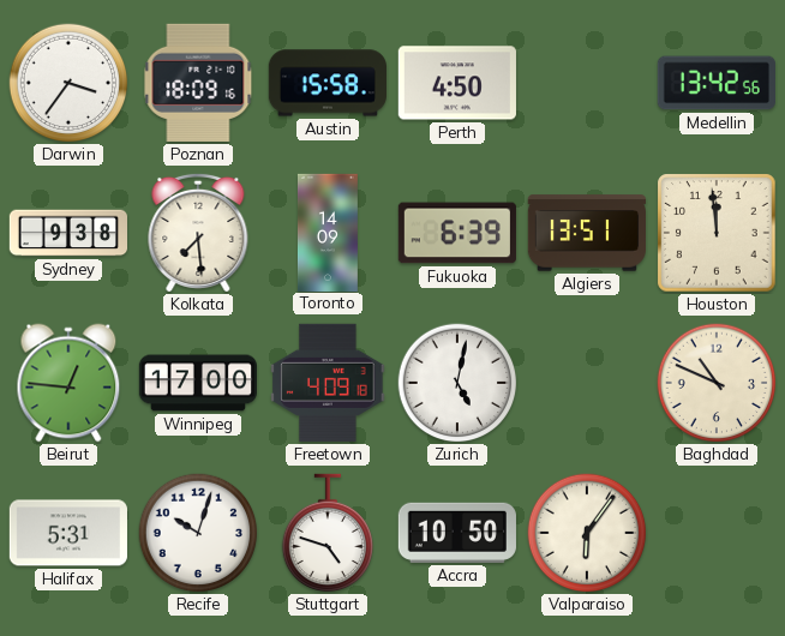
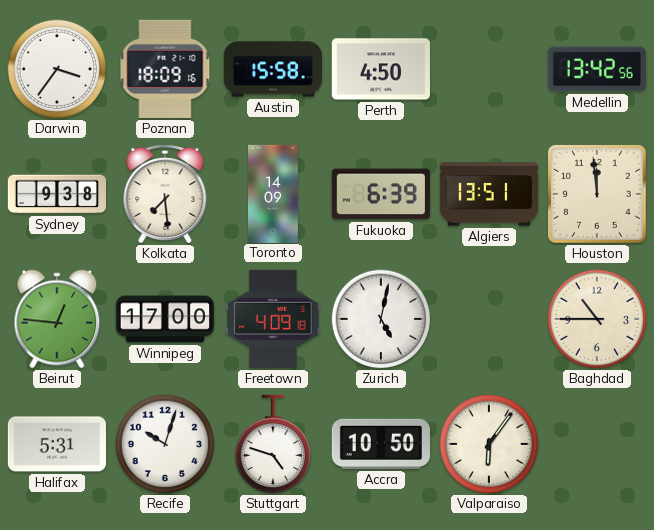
Baghdad: 10:49 -> 10:45
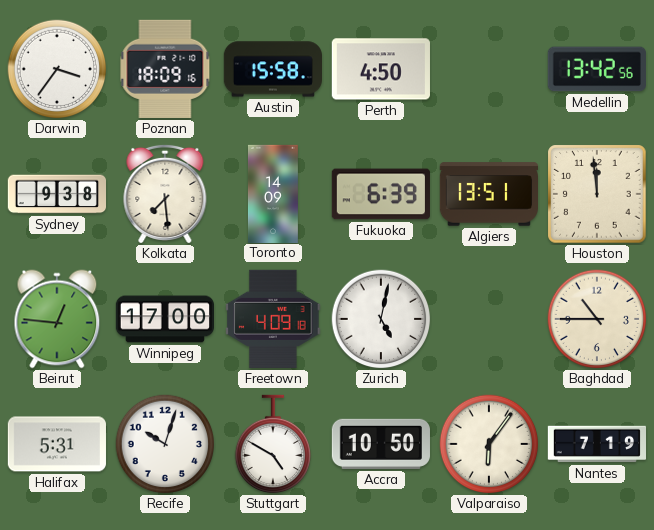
Stuttgart: 4:48 -> 4:50
Nantes: none -> 7:19
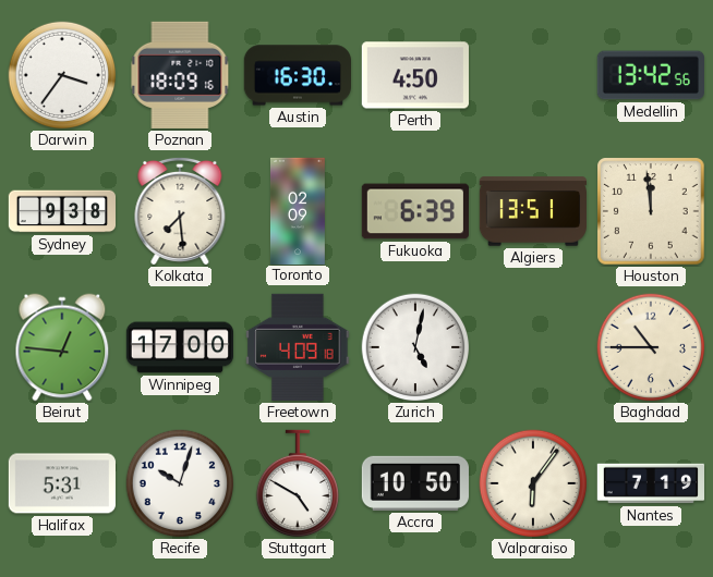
Austin: 15:58 -> 16:30
Toronto: 14:09 -> 02:09
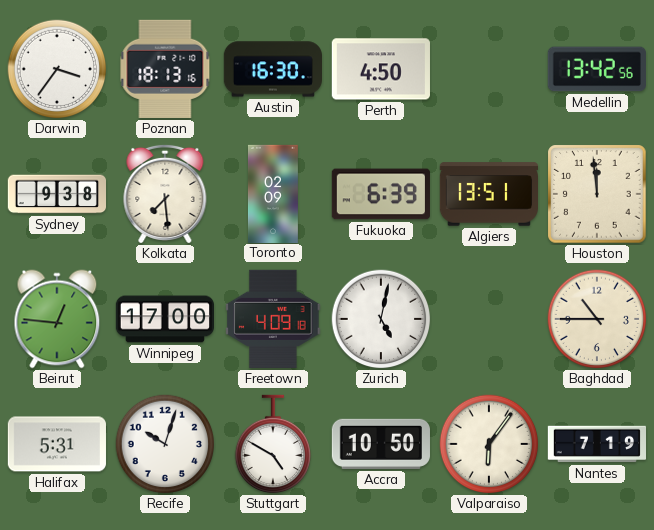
Poznan: 18:09 -> 18:13
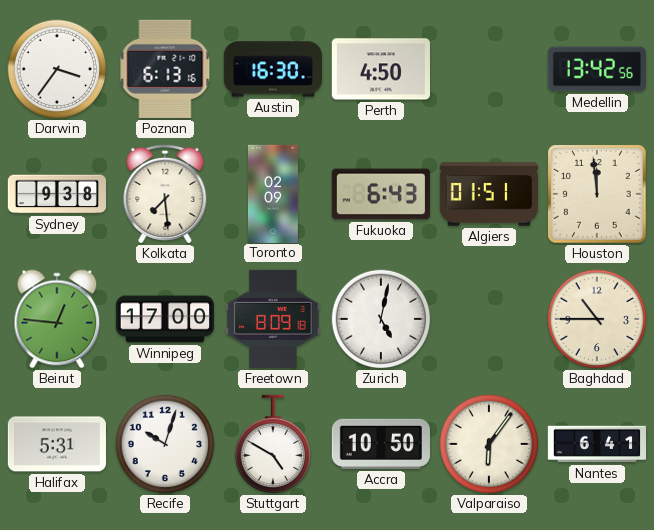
Poznan: 18:13 -> 6:13
Fukuoka: 6:39 -> 6:43
Algiers: 13:51 -> 01:51
Freetown: 4:09 -> 8:09
Nantes: 7:19 -> 6:41
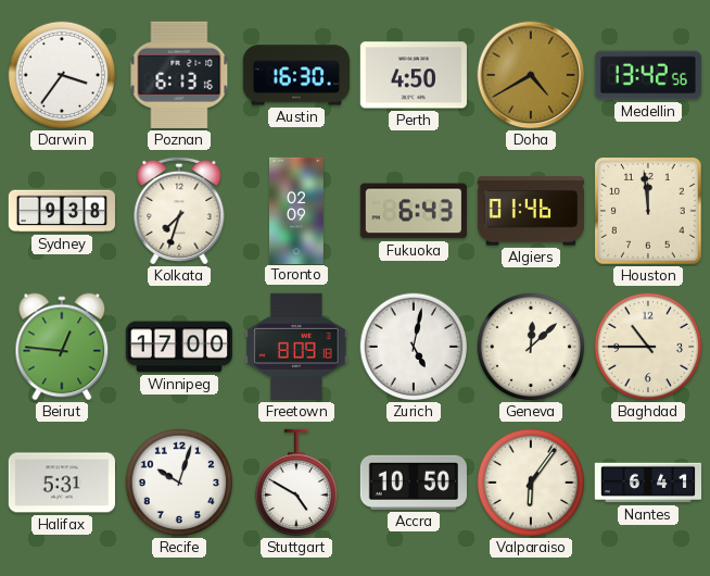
Doha: none -> 4:40
Kolkata: 7:29 -> 7:33
Algiers: 01:51 -> 01:46
Geneva: none -> 12:08
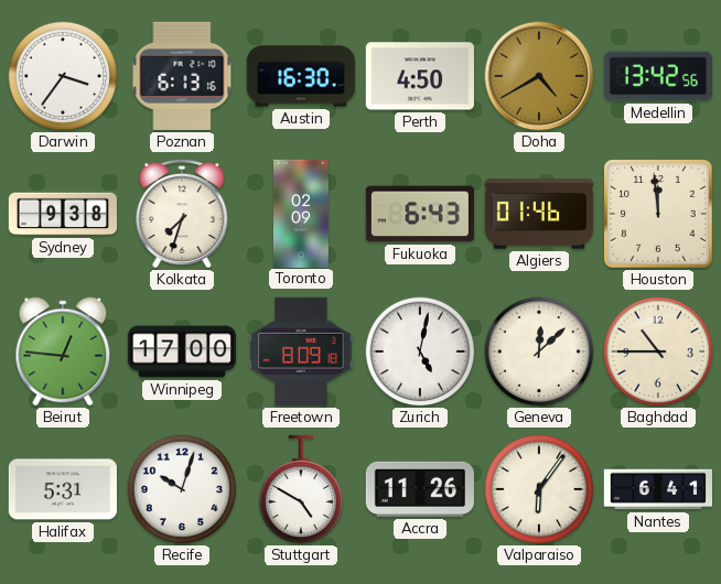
Accra: 10:50 -> 11:26
